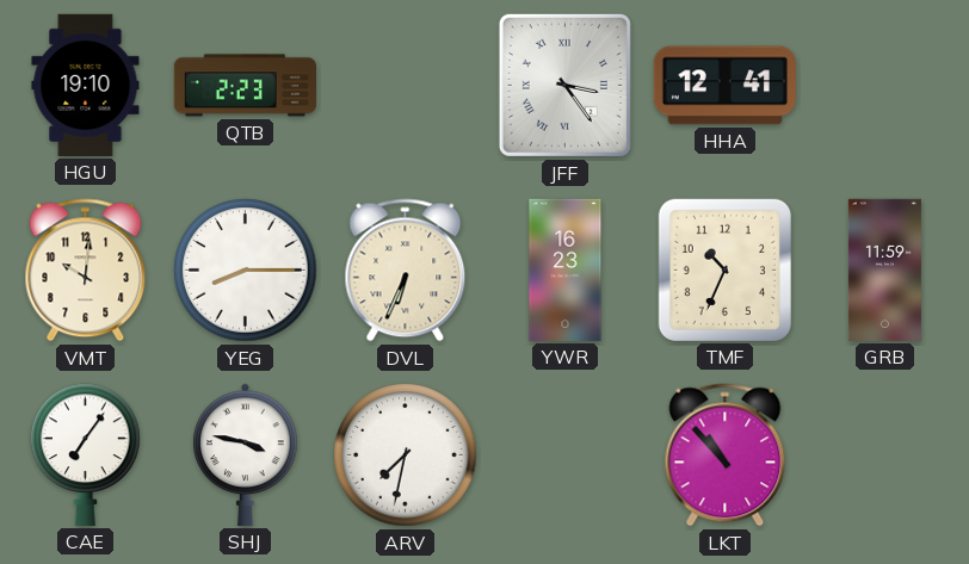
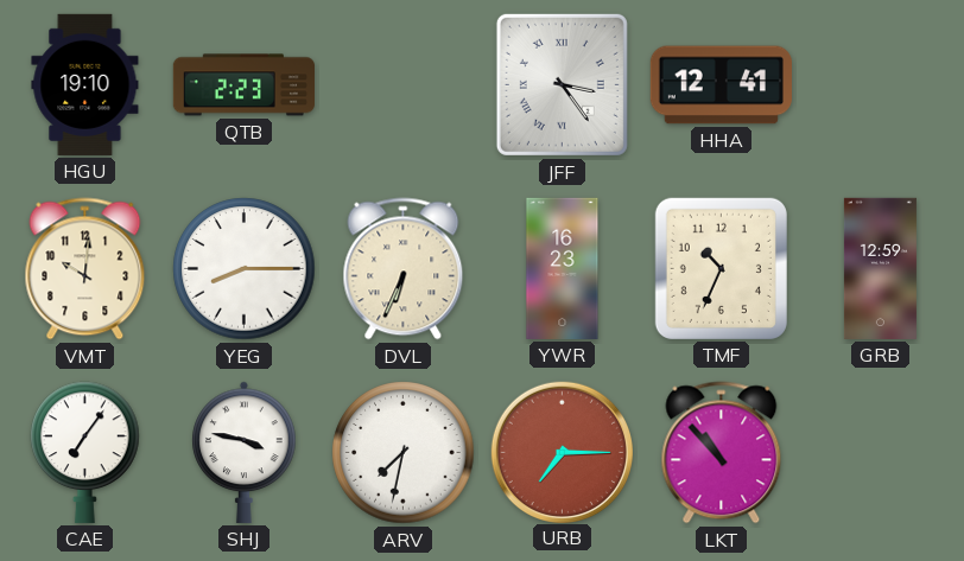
GRB: 11:59 -> 12:59
URB: none -> 7:15
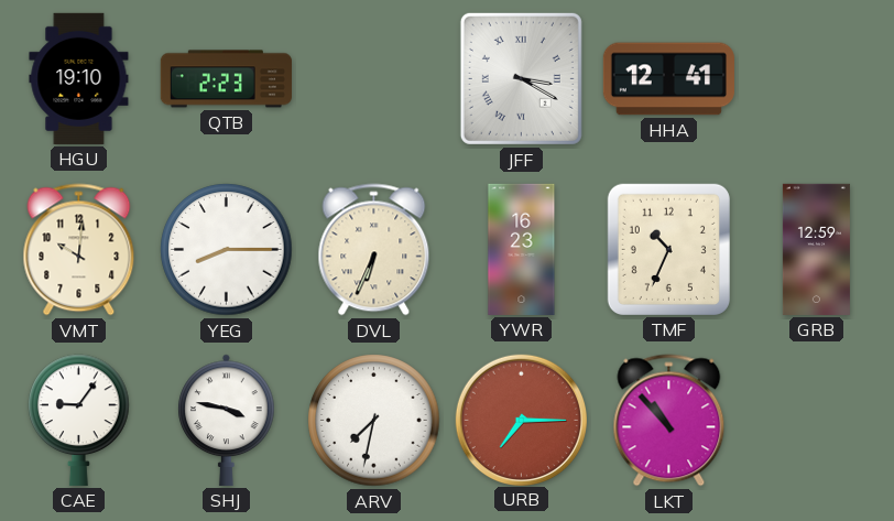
JFF: 3:24 -> 3:20
CAE: 7:06 -> 9:06
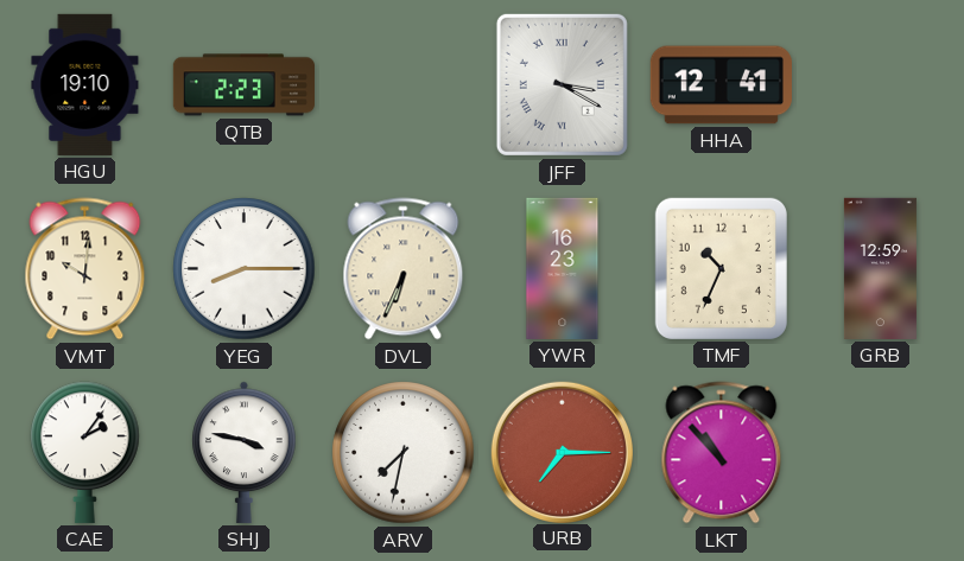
CAE: 9:06 -> 2:06
